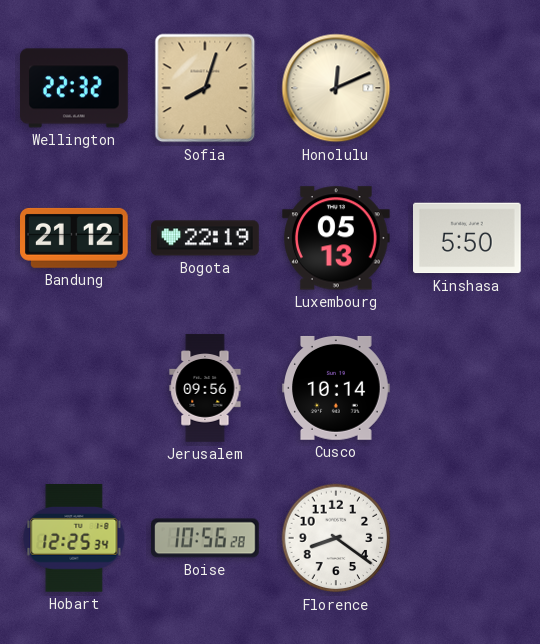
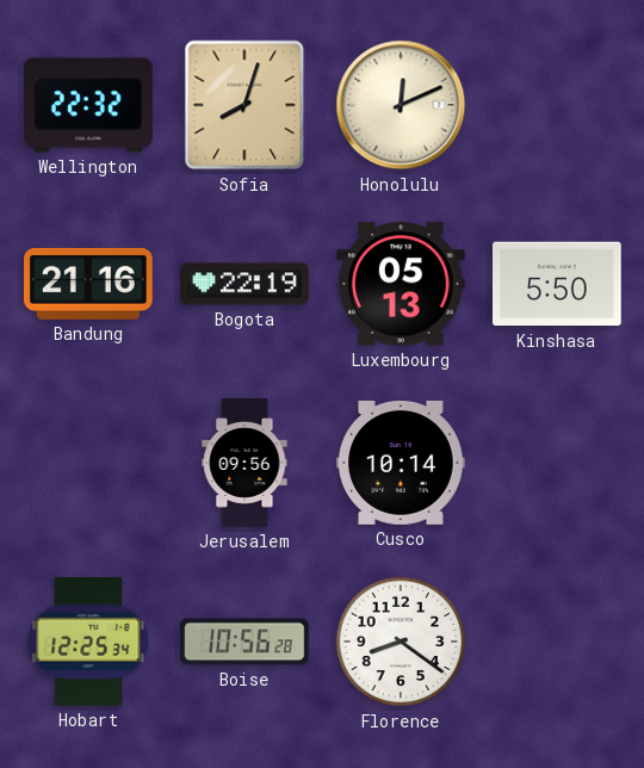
Bandung: 21:12 -> 21:16
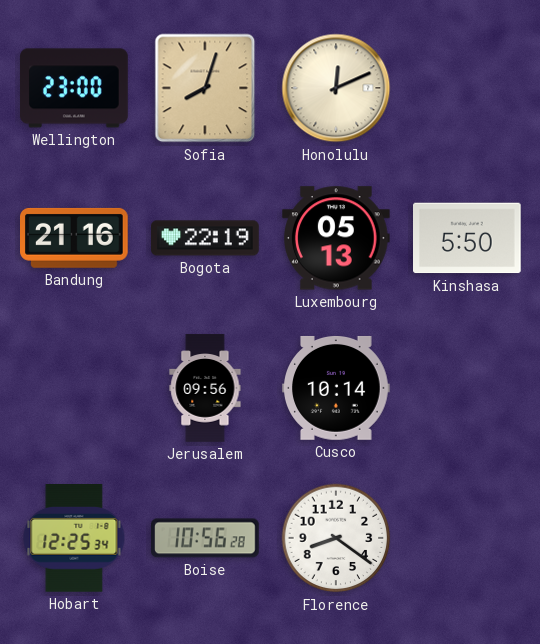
Wellington: 22:32 -> 23:00
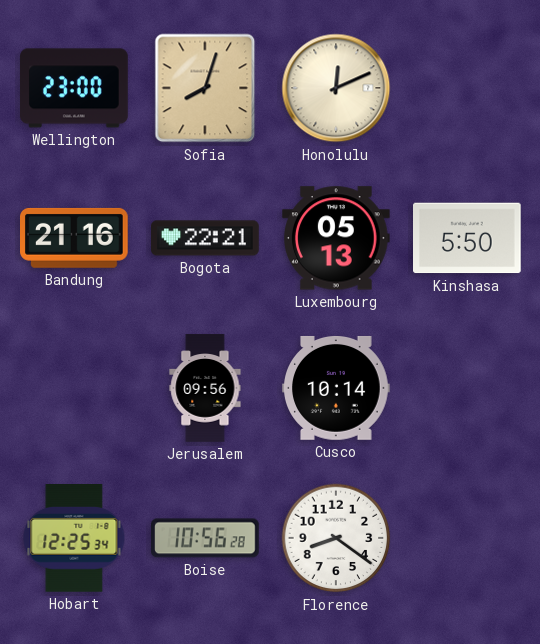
Bogota: 22:19 -> 22:21
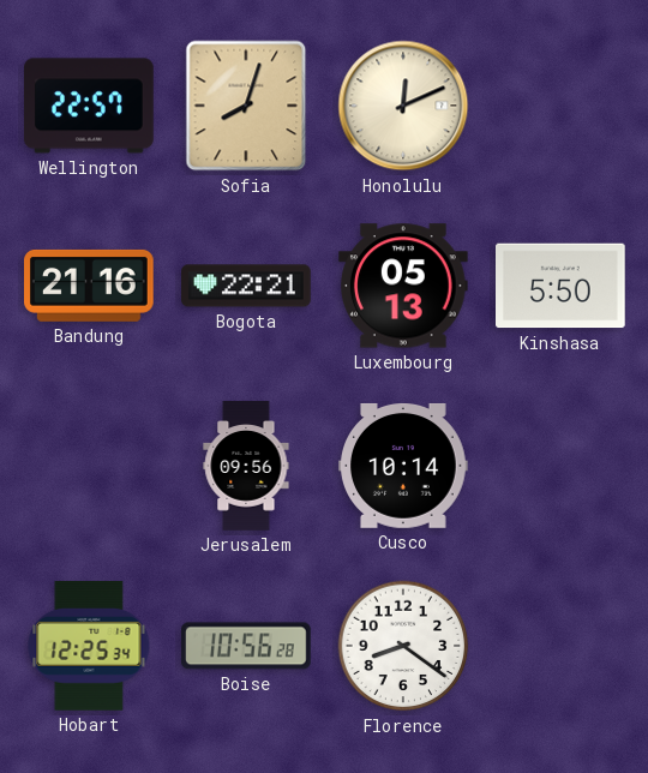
Wellington: 23:00 -> 22:57
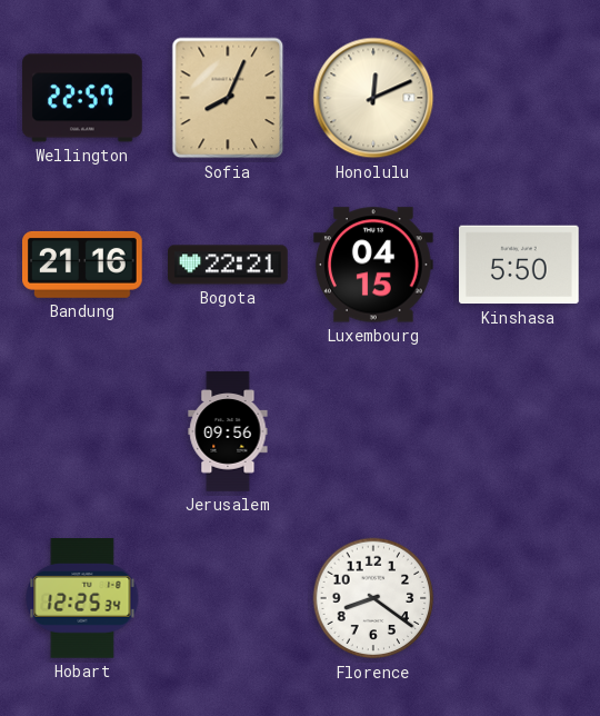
Sofia: 8:03 -> 8:04
Luxembourg: 05:13 -> 04:15
Cusco: 10:14 -> none
Boise: 10:56 -> none
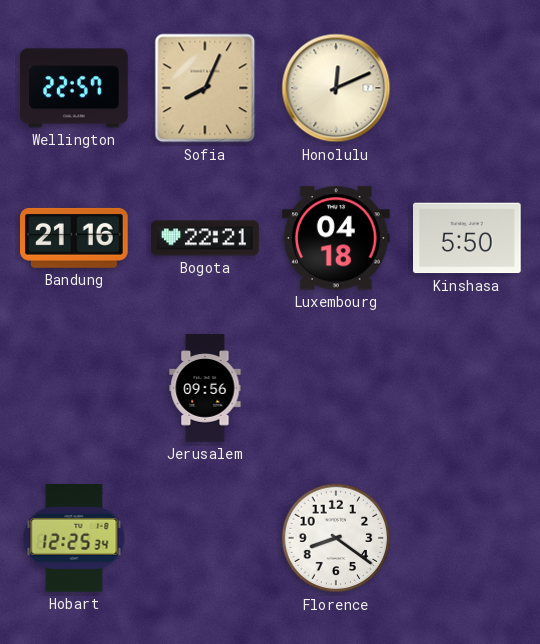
Luxembourg: 04:15 -> 04:18
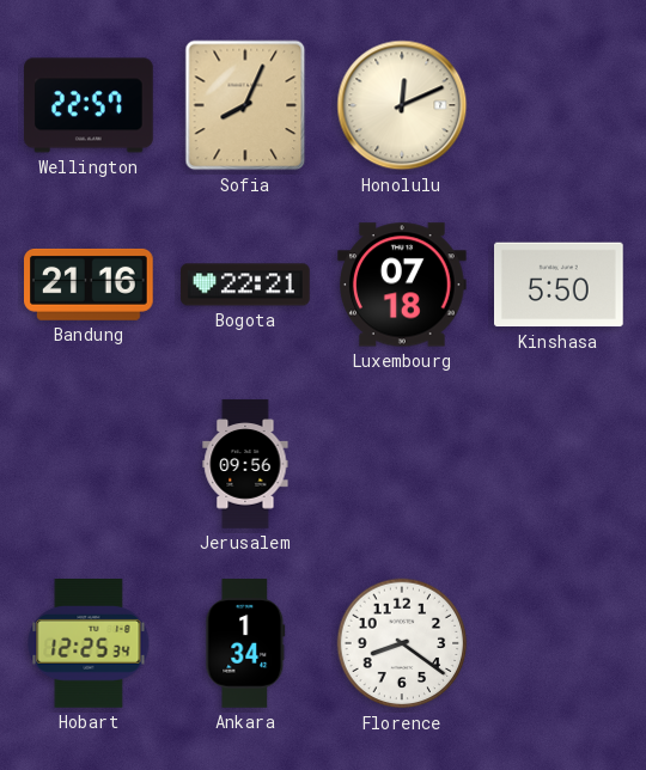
Luxembourg: 04:18 -> 07:18
Ankara: none -> 1:34
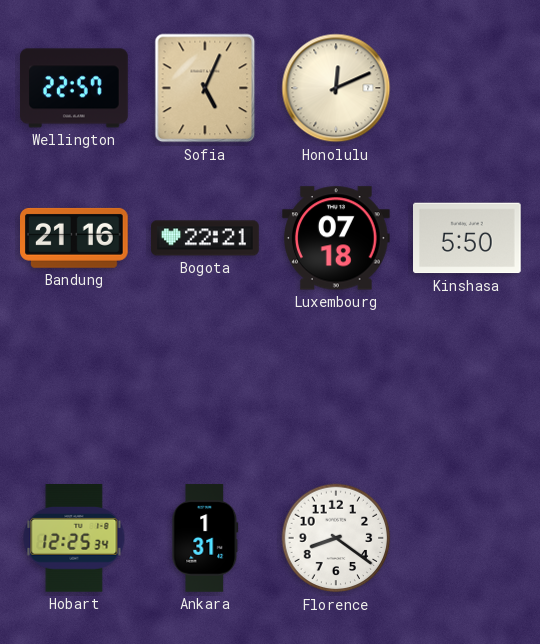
Sofia: 8:04 -> 5:04
Jerusalem: 09:56 -> none
Ankara: 1:34 -> 1:31
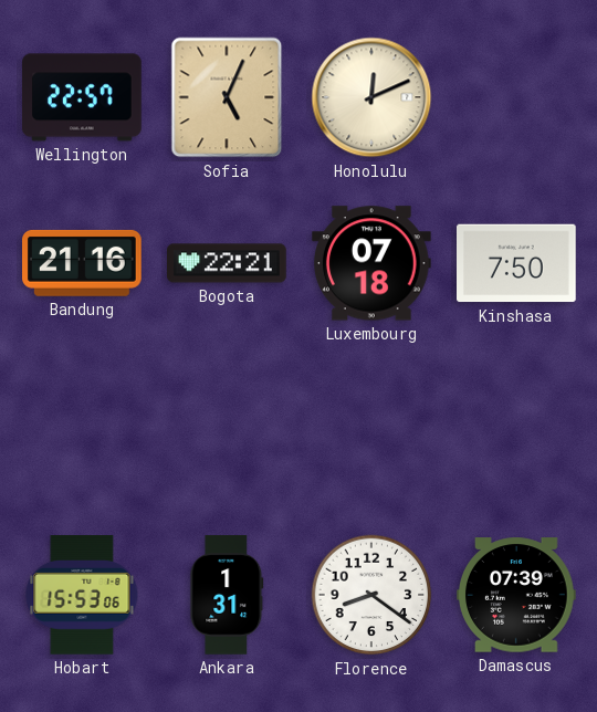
Kinshasa: 5:50 -> 7:50
Hobart: 12:25 -> 15:53
Damascus: none -> 07:39
